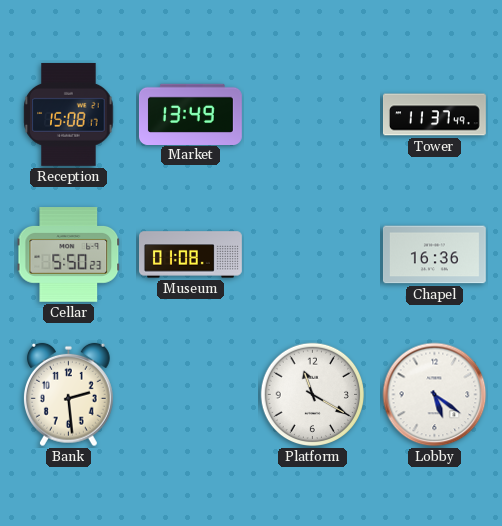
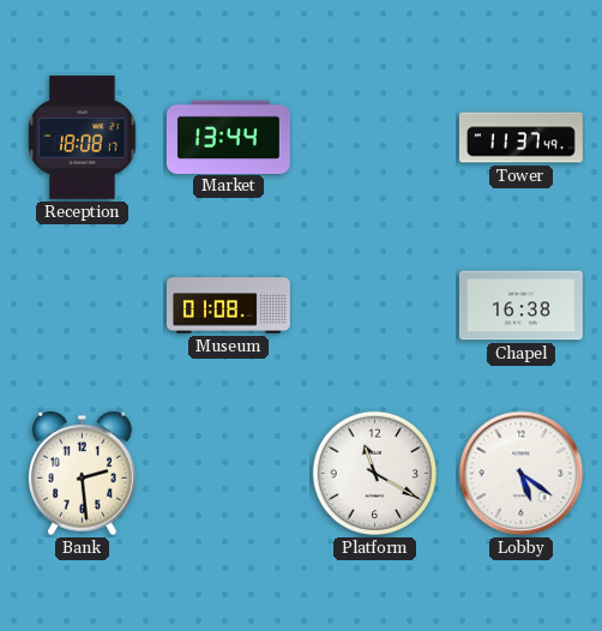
Reception: 15:08 -> 18:08
Market: 13:49 -> 13:44
Cellar: 5:50 -> none
Chapel: 16:36 -> 16:38
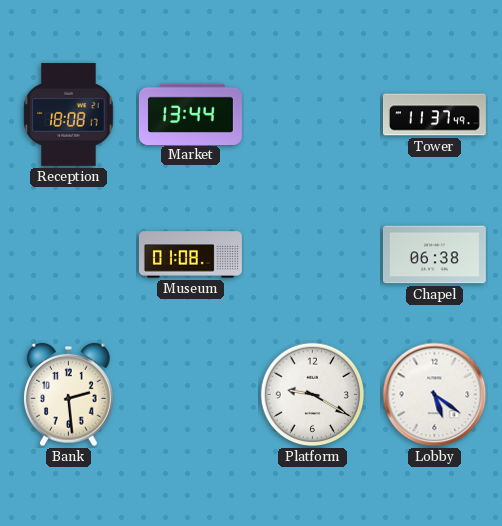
Chapel: 16:38 -> 06:38
Platform: 11:20 -> 9:20
